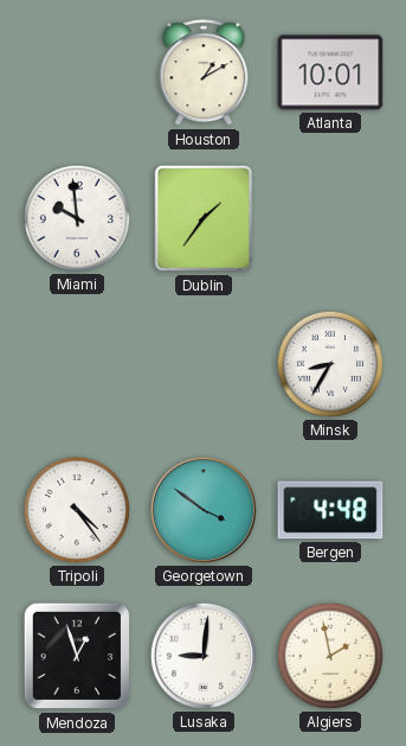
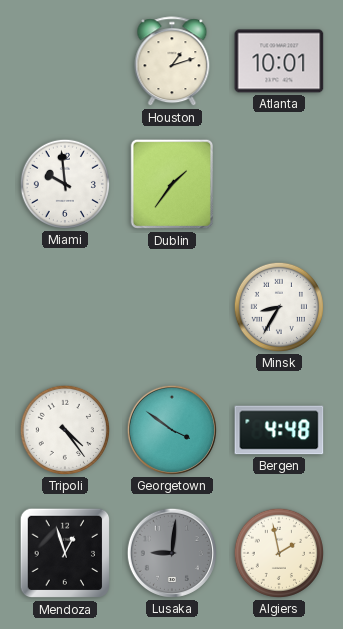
Houston: 1:10 -> 1:12
Lusaka dial: white -> grey
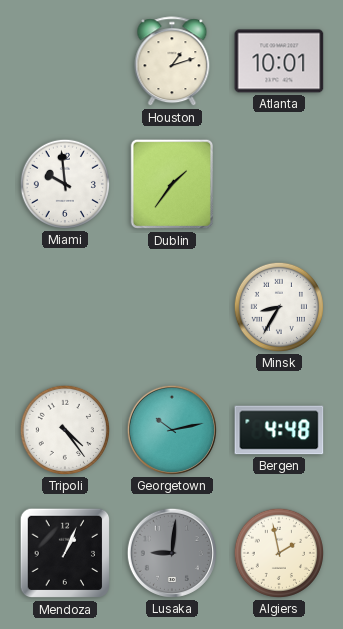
Georgetown: 3:51 -> 10:13
Mendoza: 12:57 -> 1:04
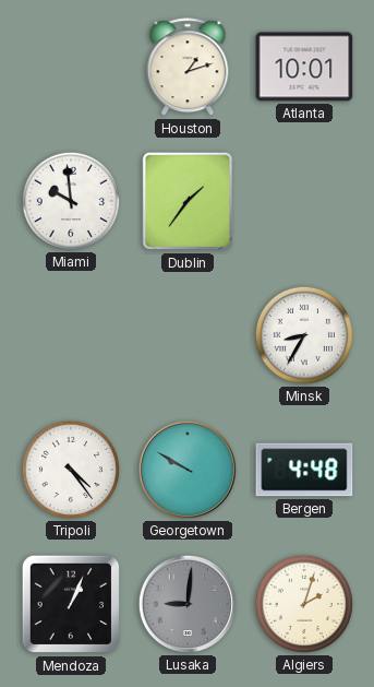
Georgetown: 10:13 -> 9:50
Algiers: 1:58 -> 2:03
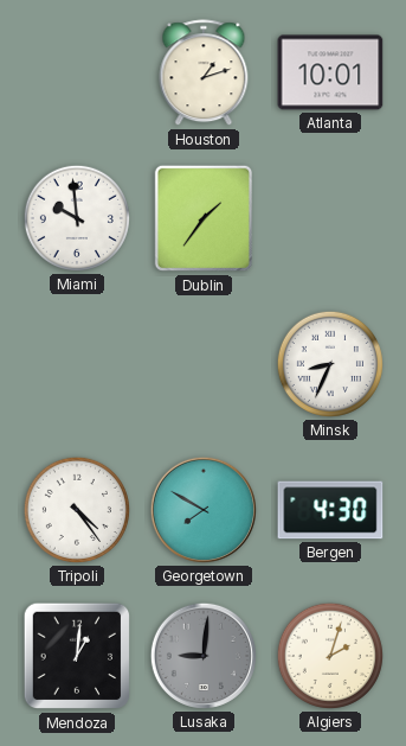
Minsk: 8:35 -> 8:34
Georgetown: 9:50 -> 7:50
Bergen: 4:48 -> 4:30
Mendoza: 1:04 -> 1:01
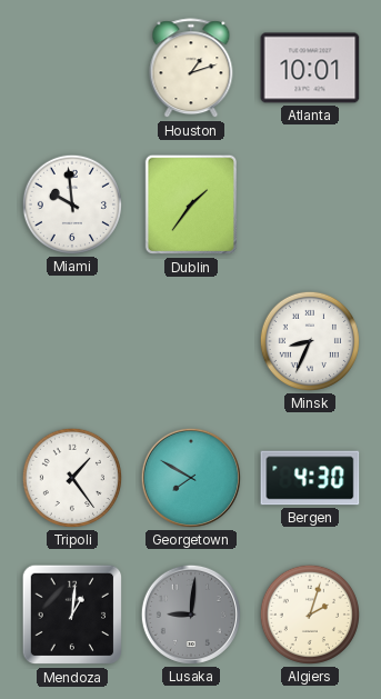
Tripoli: 4:24 -> 1:24
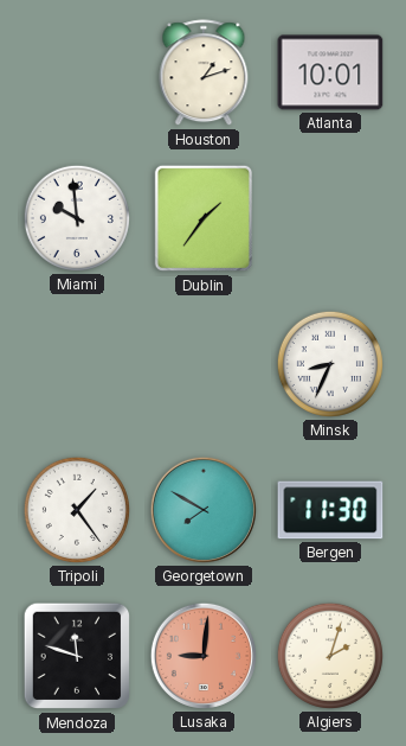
Bergen: 4:30 -> 11:30
Mendoza: 1:01 -> 11:48
Lusaka dial: grey -> salmon
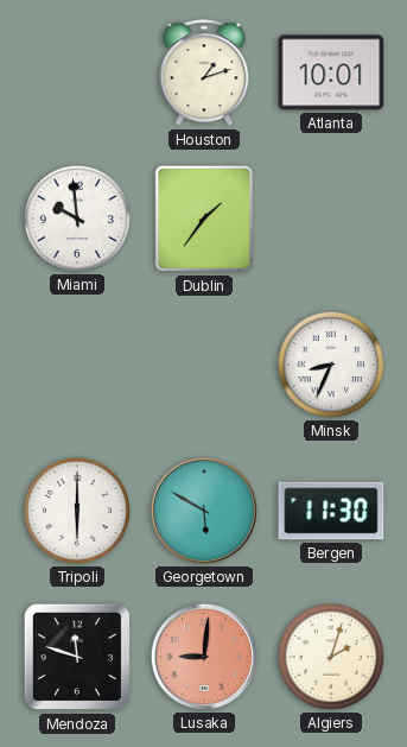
Tripoli: 1:24 -> 6:00
Georgetown: 7:50 -> 5:50
